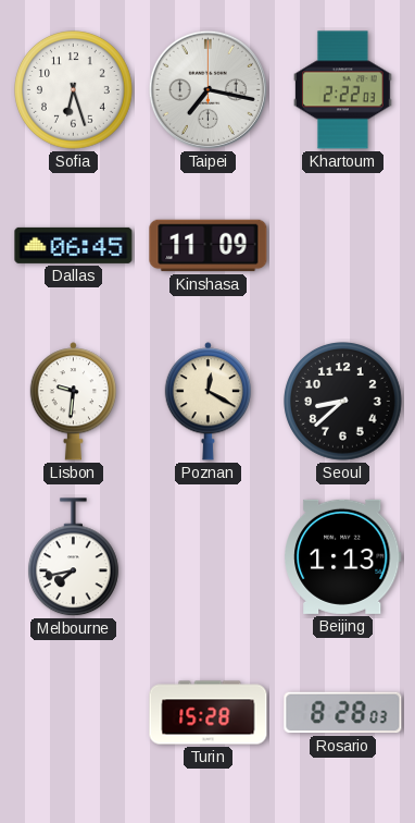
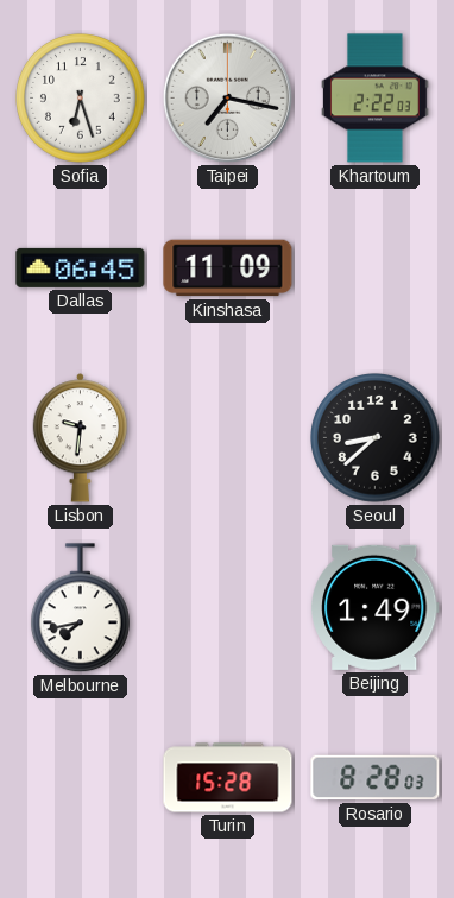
Poznan: 12:20 -> none
Beijing: 1:13 -> 1:49
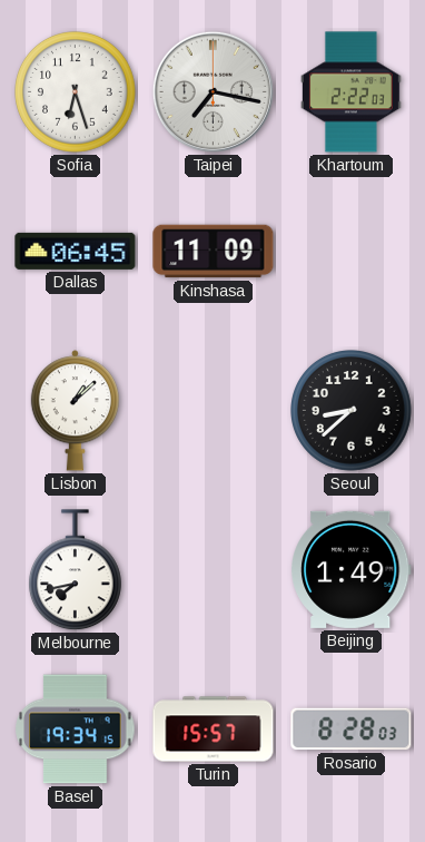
Lisbon: 9:31 -> 1:08
Basel: none -> 19:34
Turin: 15:28 -> 15:57
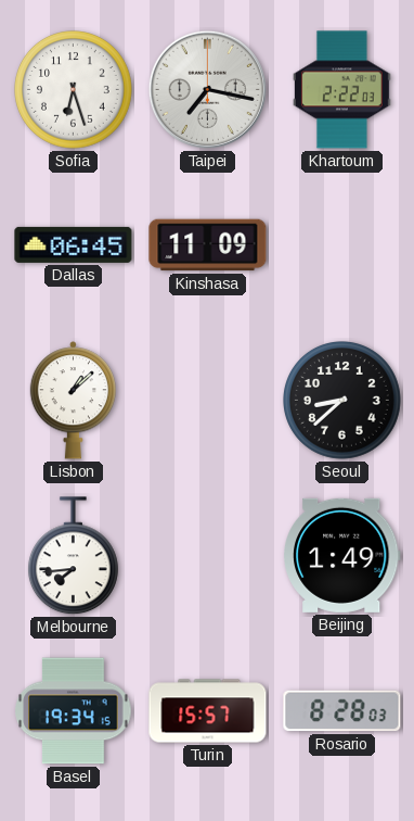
Melbourne: 7:43 -> 7:44
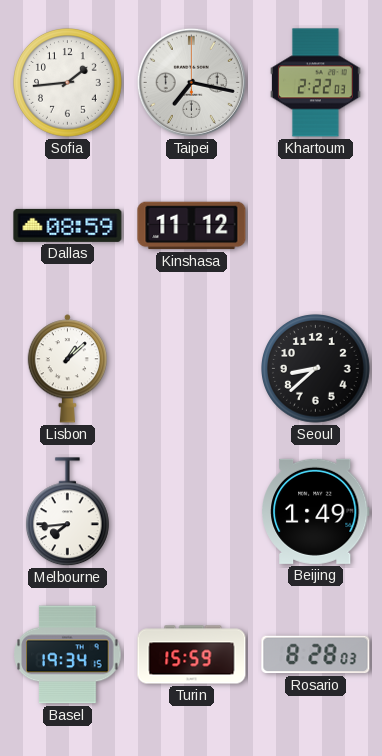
Sofia: 6:27 -> 1:44
Dallas: 06:45 -> 08:59
Kinshasa: 11:09 -> 11:12
Turin: 15:57 -> 15:59
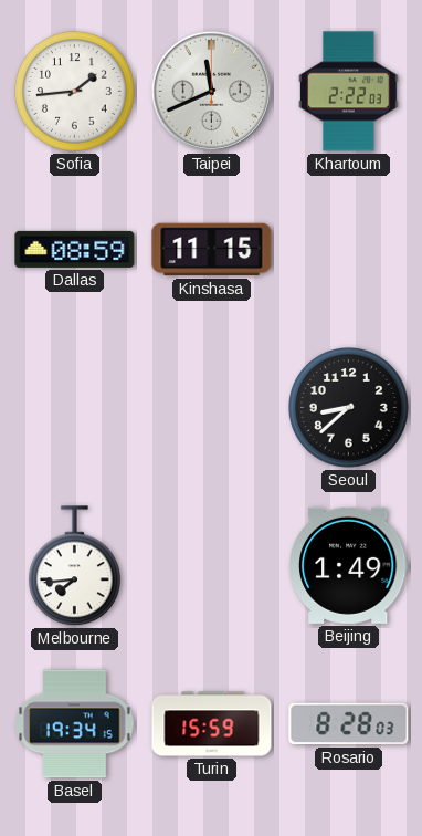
Taipei: 7:17 -> 11:41
Kinshasa: 11:12 -> 11:15
Lisbon: 1:08 -> none
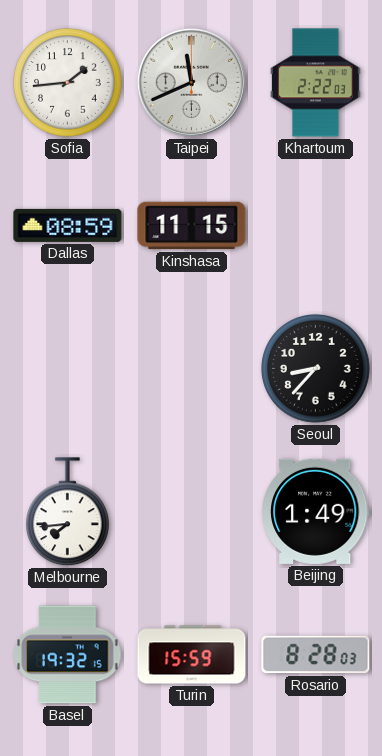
Seoul: 8:38 -> 8:37
Basel: 19:34 -> 19:32
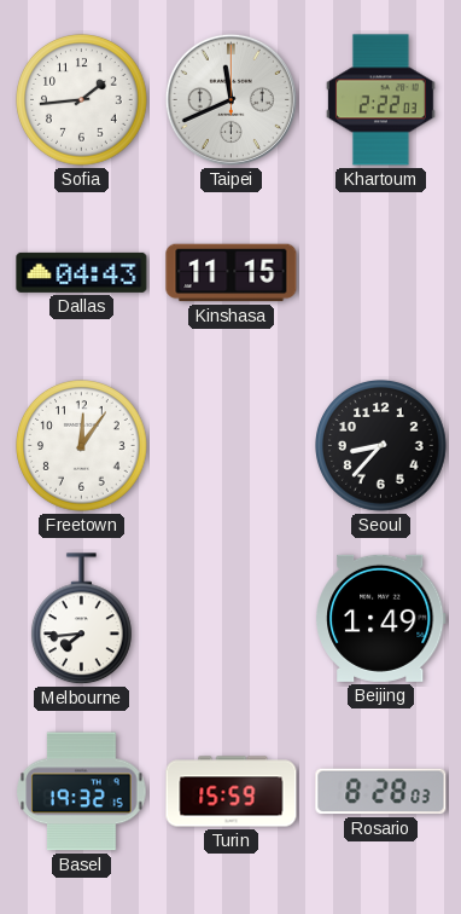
Dallas: 08:59 -> 04:43
Freetown: none -> 12:06
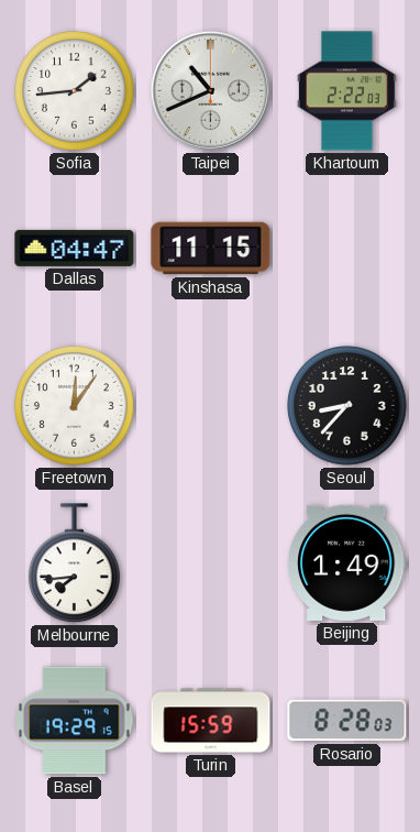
Taipei: 11:41 -> 10:41
Dallas: 04:43 -> 04:47
Basel: 19:32 -> 19:29
